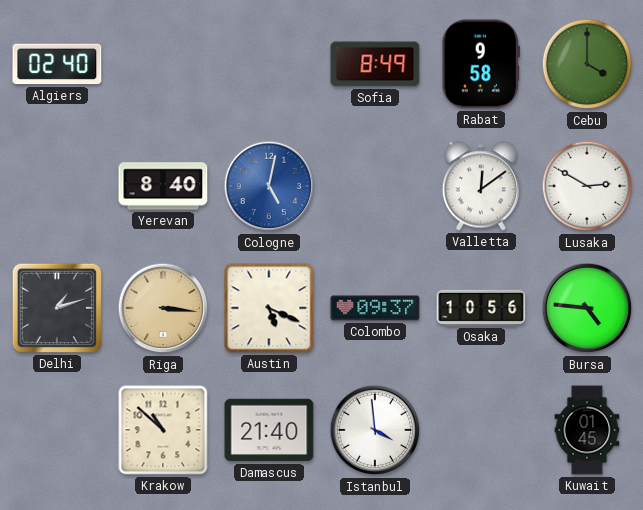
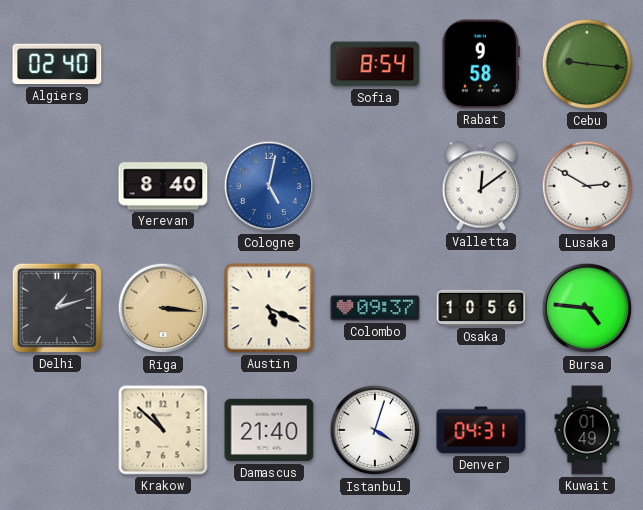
Sofia: 8:49 -> 8:54
Cebu: 4:00 -> 9:16
Istanbul: 3:59 -> 4:03
Denver: none -> 04:31
Kuwait: 01:45 -> 01:49
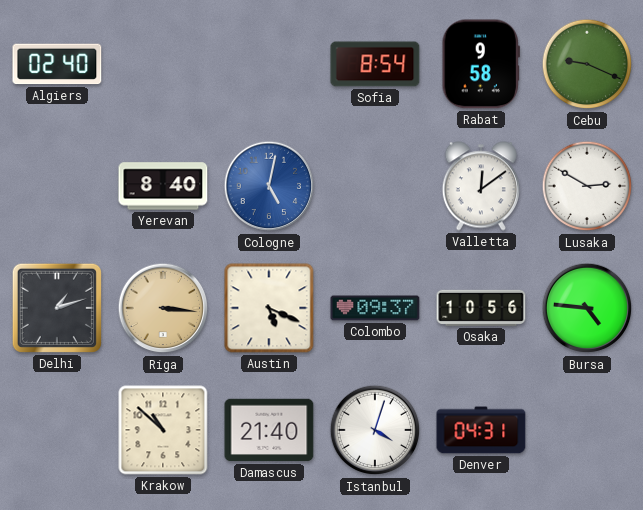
Cebu: 9:16 -> 9:19
Kuwait: 01:49 -> none
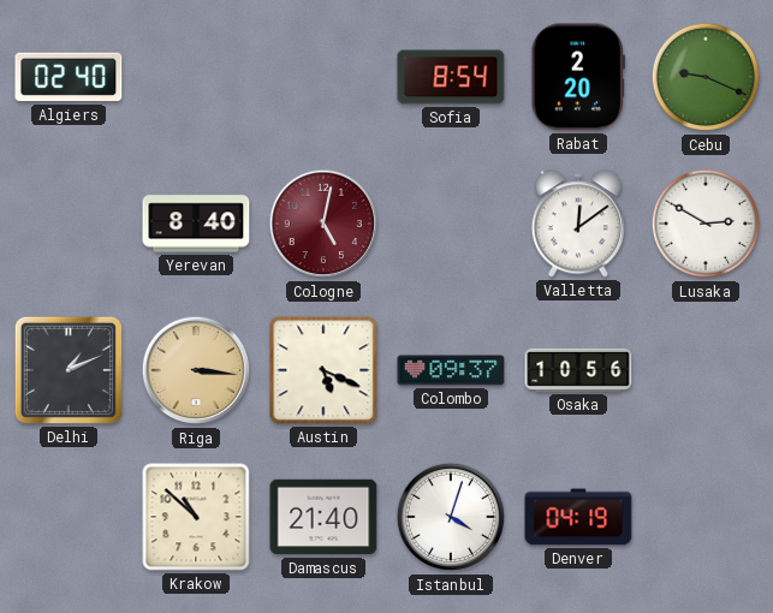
Rabat: 9:58 -> 2:20
Cologne dial: blue -> burgundy
Delhi: 1:12 -> 1:11
Bursa: 4:46 -> none
Denver: 04:31 -> 04:19
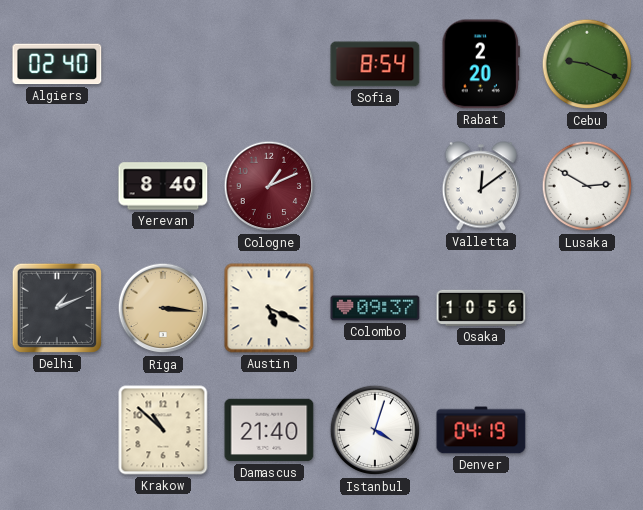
Cologne: 5:02 -> 1:11
